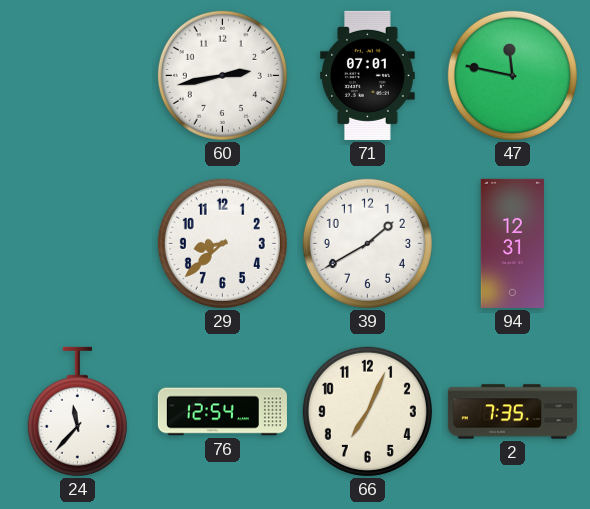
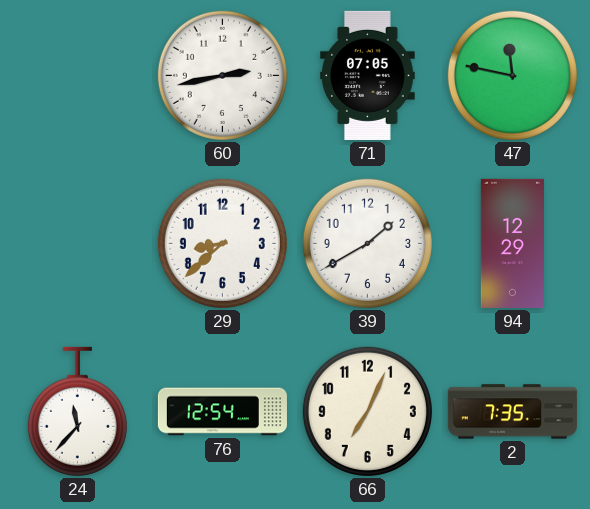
71: 07:01 -> 07:05
94: 12:31 -> 12:29
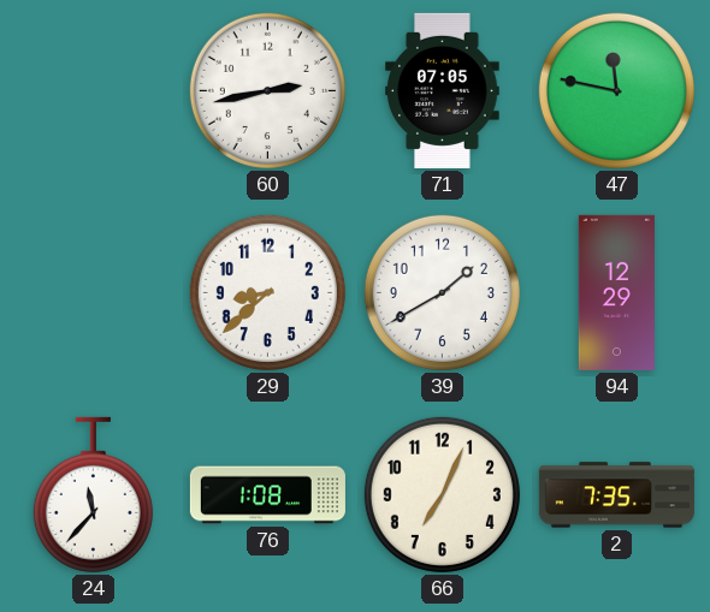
76: 12:54 -> 1:08
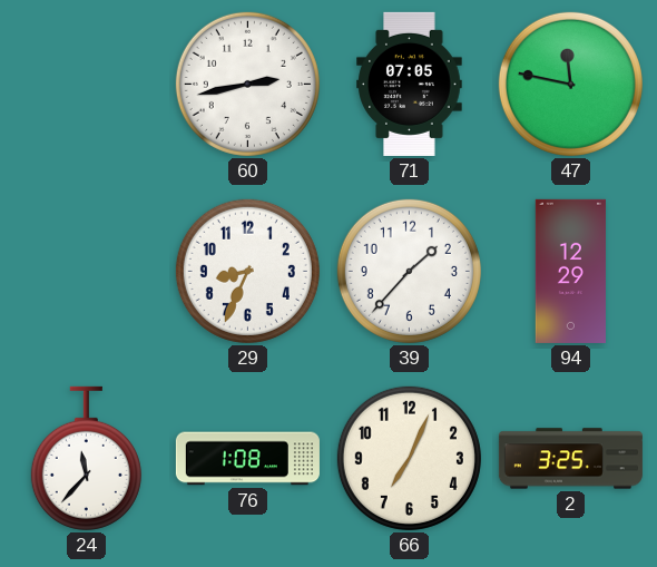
29: 8:38 -> 8:34
39: 1:40 -> 1:37
2: 7:35 -> 3:25
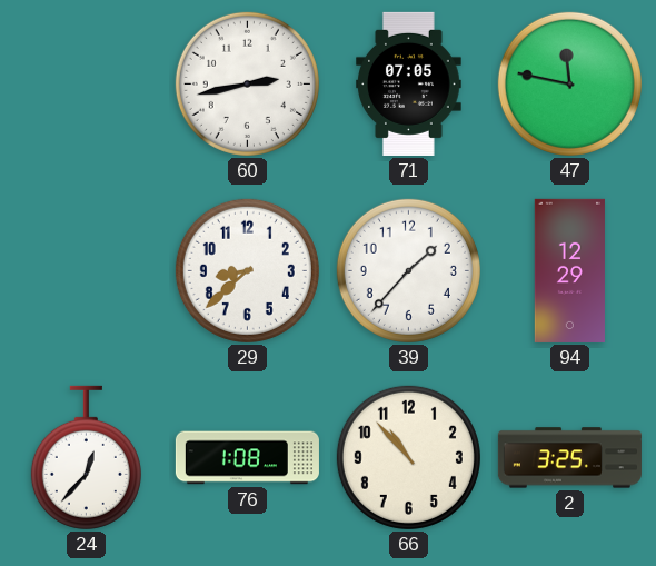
29: 8:34 -> 8:38
24: 11:37 -> 12:37
66: 7:04 -> 10:53
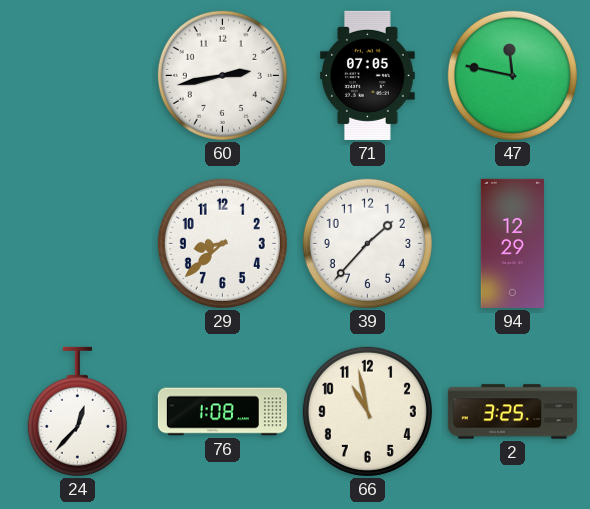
66: 10:53 -> 10:58
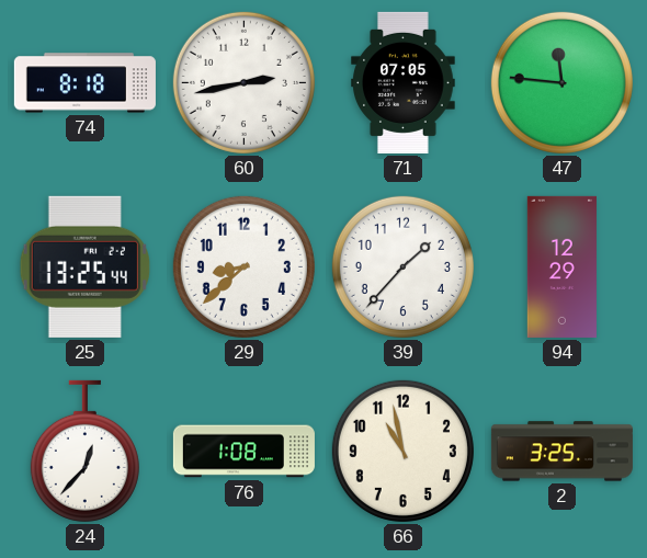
74: none -> 8:18
47: 11:47 -> 11:46
25: none -> 13:25
